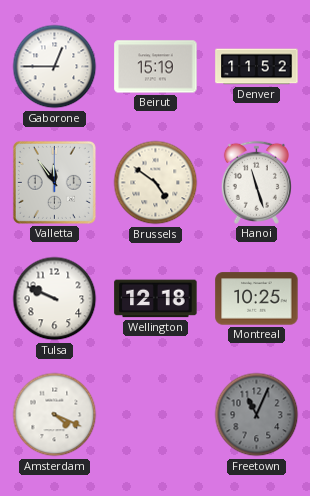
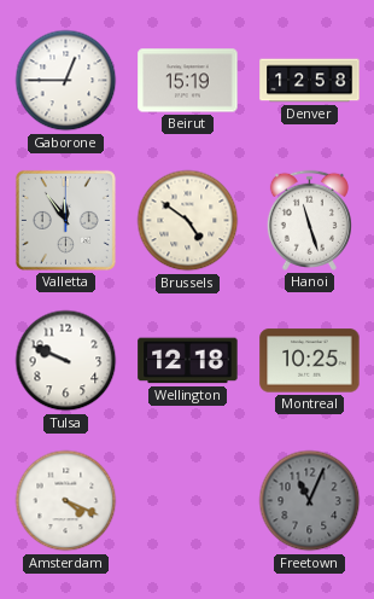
Denver: 11:52 -> 12:58
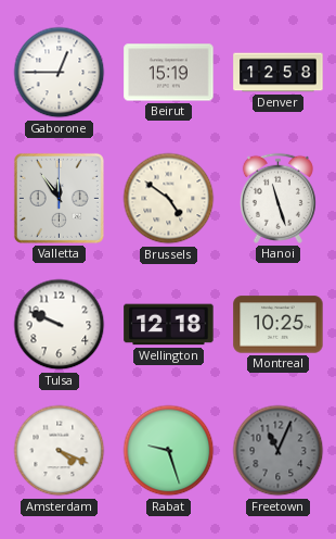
Rabat: none -> 9:27
